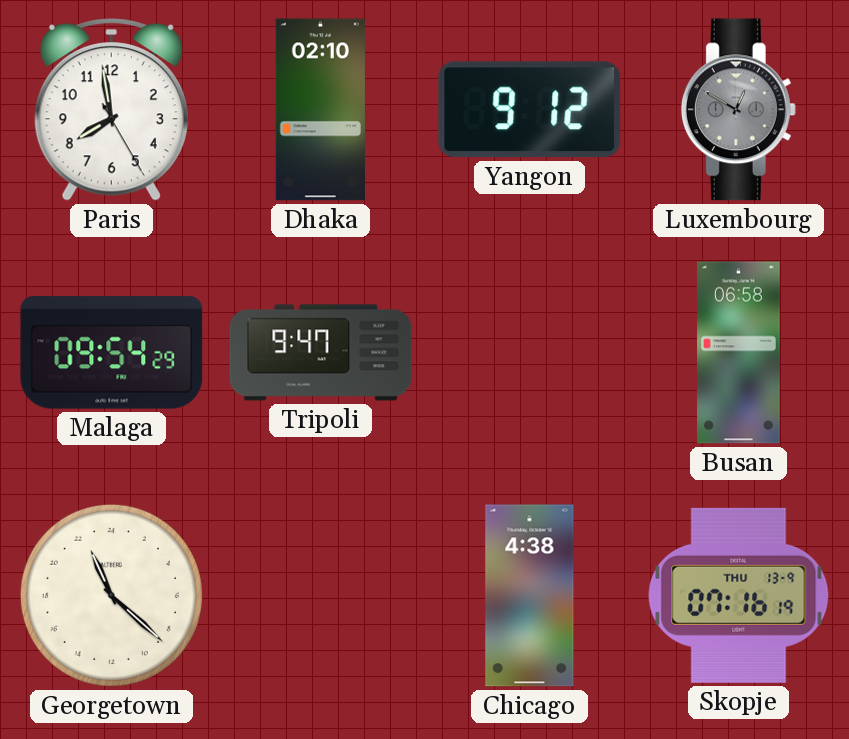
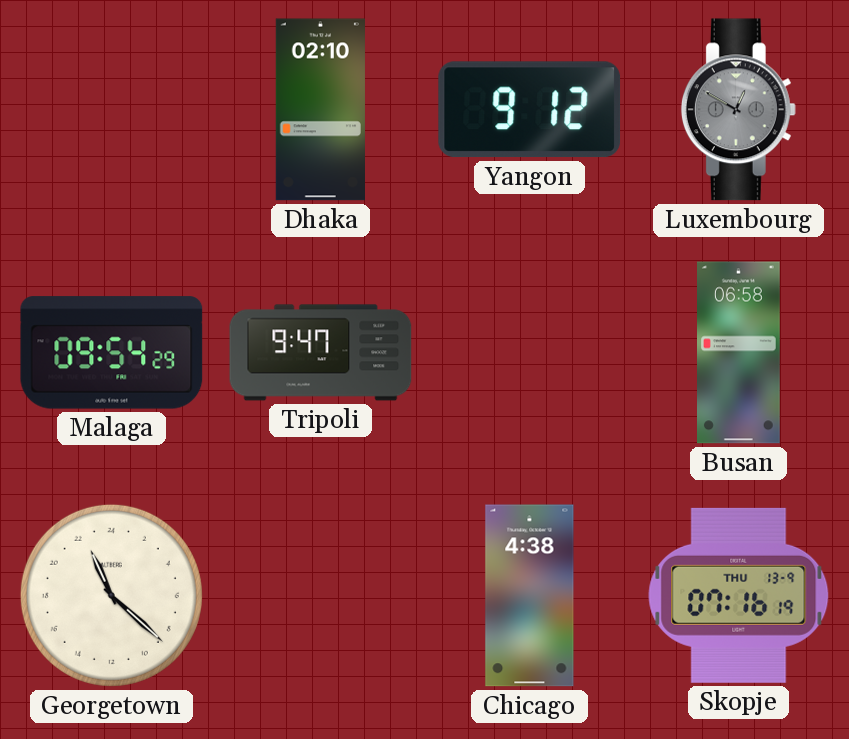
Paris: 7:58 -> none
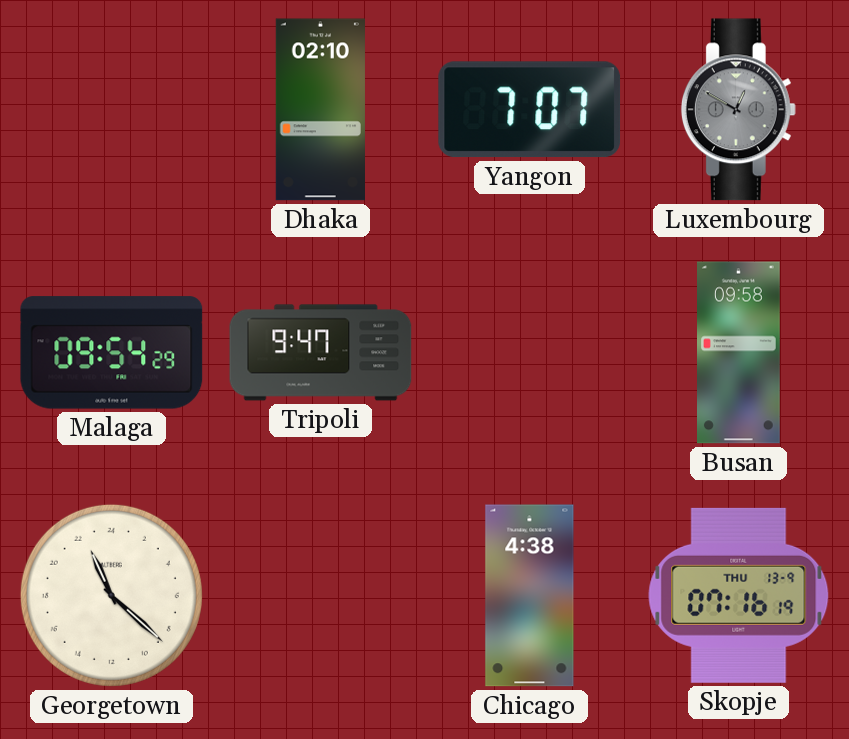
Yangon: 9:12 -> 7:07
Busan: 06:58 -> 09:58
